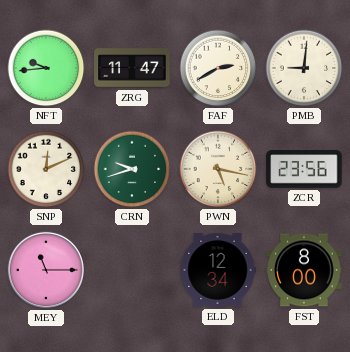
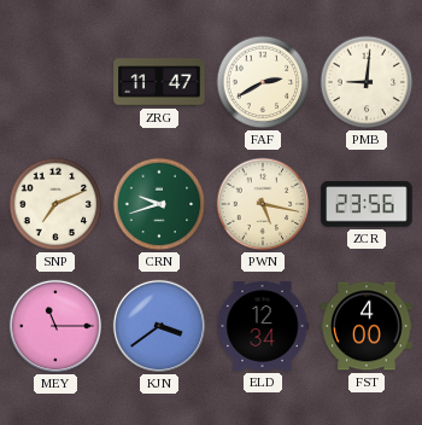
NFT: 9:44 -> none
SNP: 12:11 -> 7:11
KJN: none -> 3:39
FST: 8:00 -> 4:00
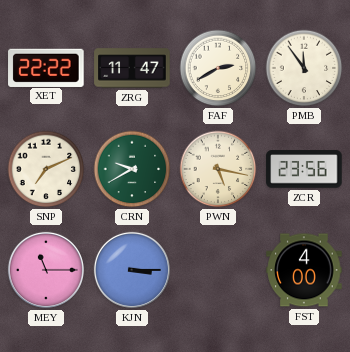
XET: none -> 22:22
PMB: 9:01 -> 11:54
CRN: 9:42 -> 9:40
KJN: 3:39 -> 3:15
ELD: 12:34 -> none
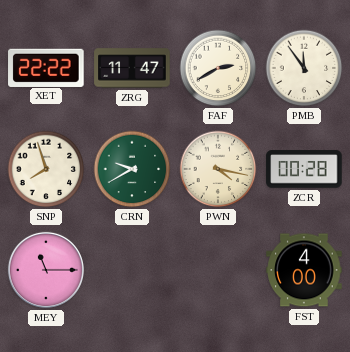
SNP: 7:11 -> 7:57
PWN: 5:17 -> 4:17
ZCR: 23:56 -> 00:28
KJN: 3:15 -> none
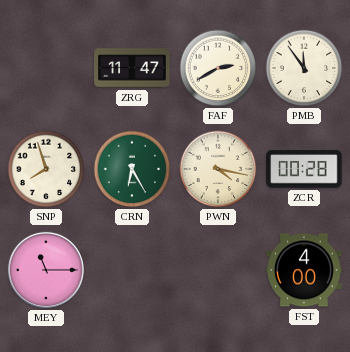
XET: 22:22 -> none
CRN: 9:40 -> 6:25
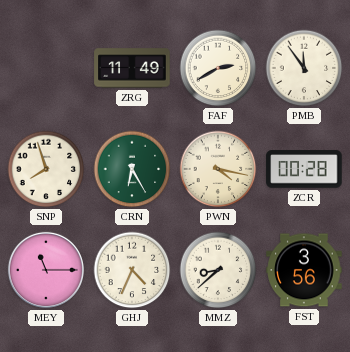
ZRG: 11:47 -> 11:49
GHJ: none -> 4:34
MMZ: none -> 8:38
FST: 4:00 -> 3:56
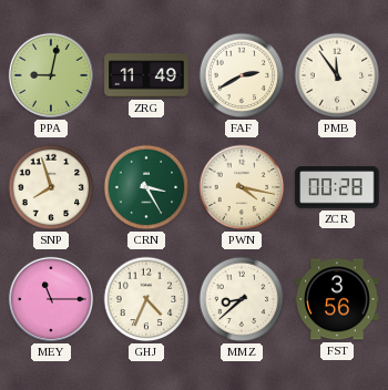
PPA: none -> 9:02
CRN: 6:25 -> 3:25
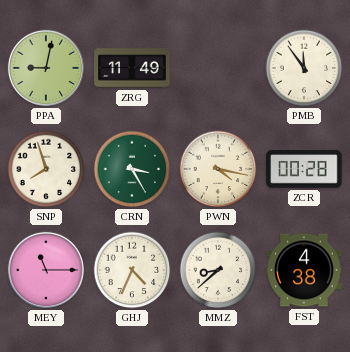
FAF: 2:40 -> none
FST: 3:56 -> 4:38
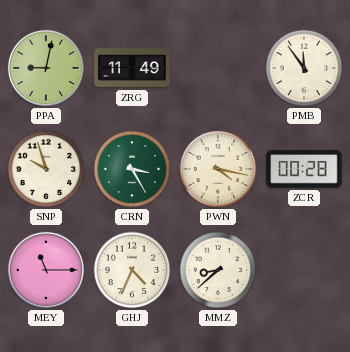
SNP: 7:57 -> 9:57
FST: 4:38 -> none
